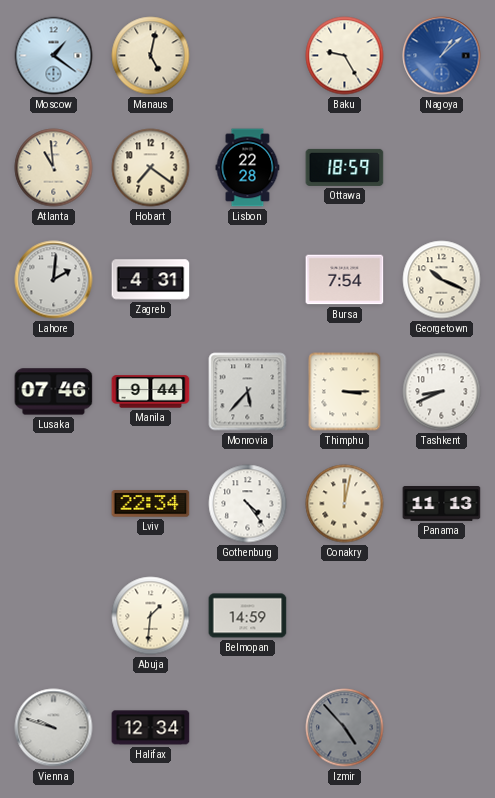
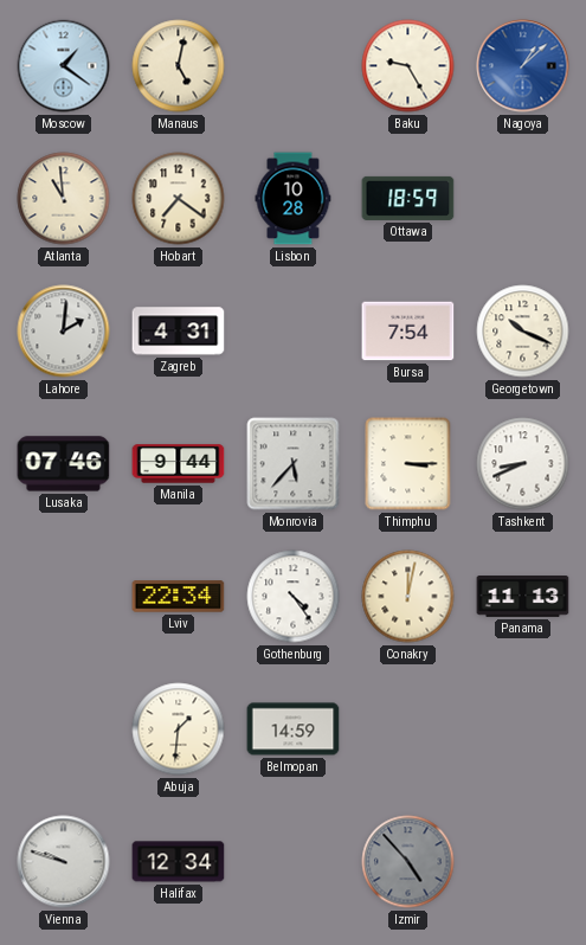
Lisbon: 22:28 -> 10:28
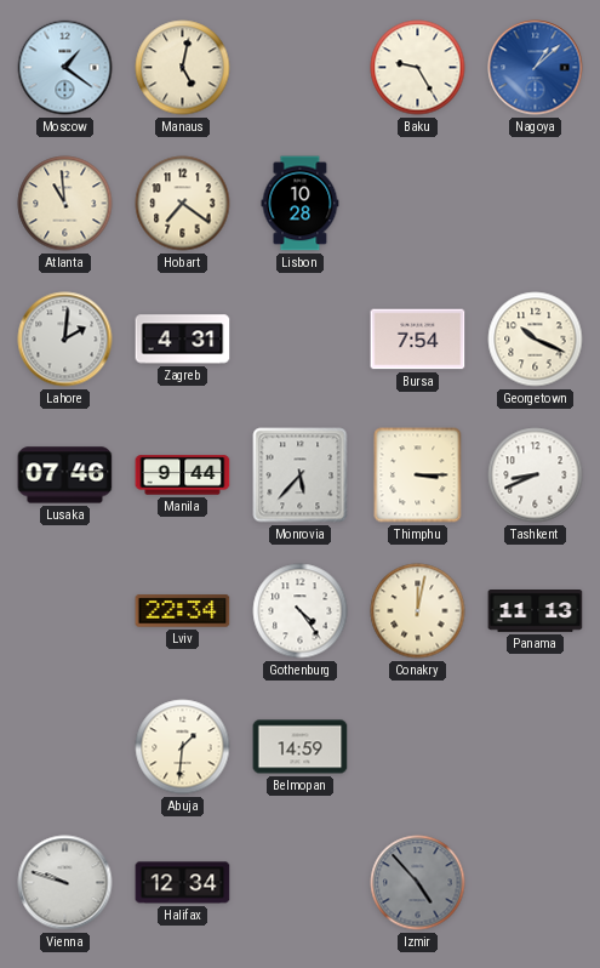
Ottawa: 18:59 -> none
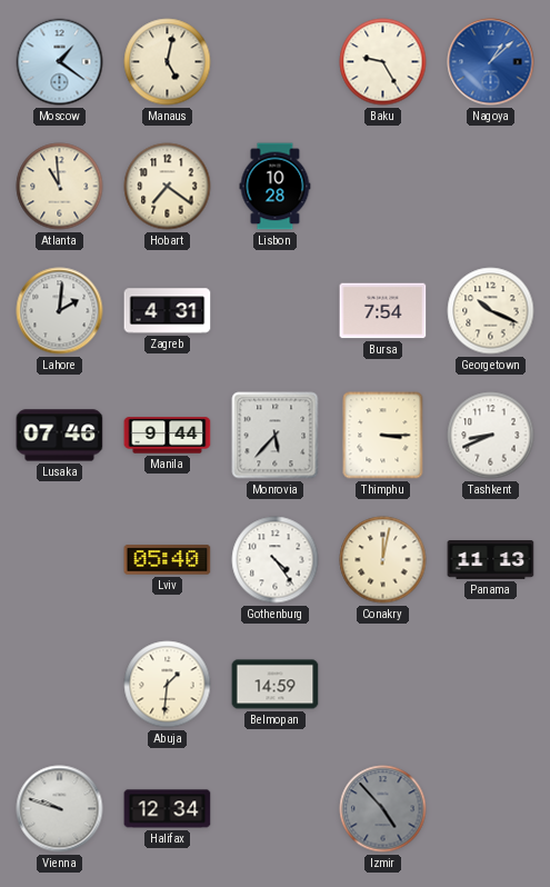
Lviv: 22:34 -> 05:40
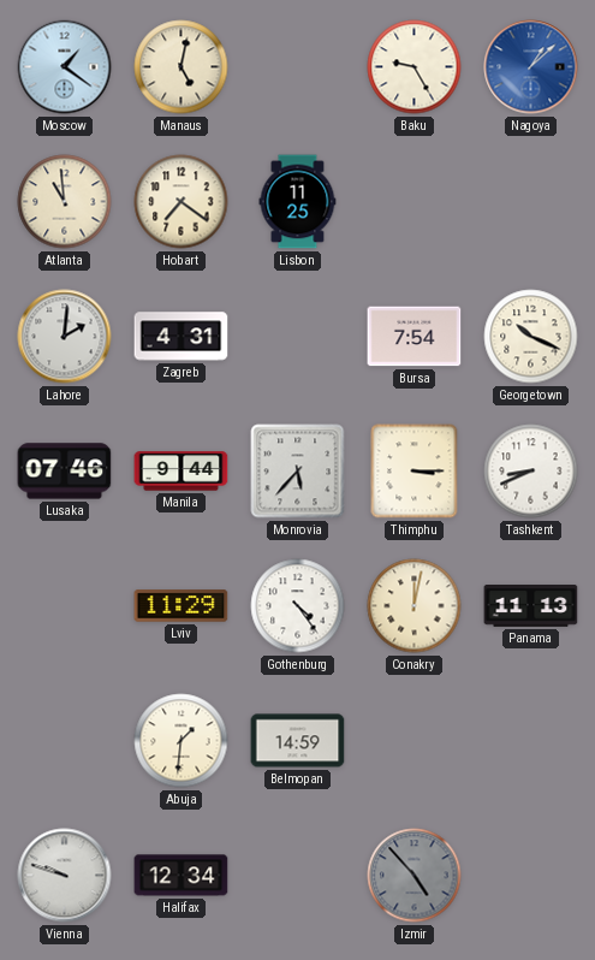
Lisbon: 10:28 -> 11:25
Lviv: 05:40 -> 11:29
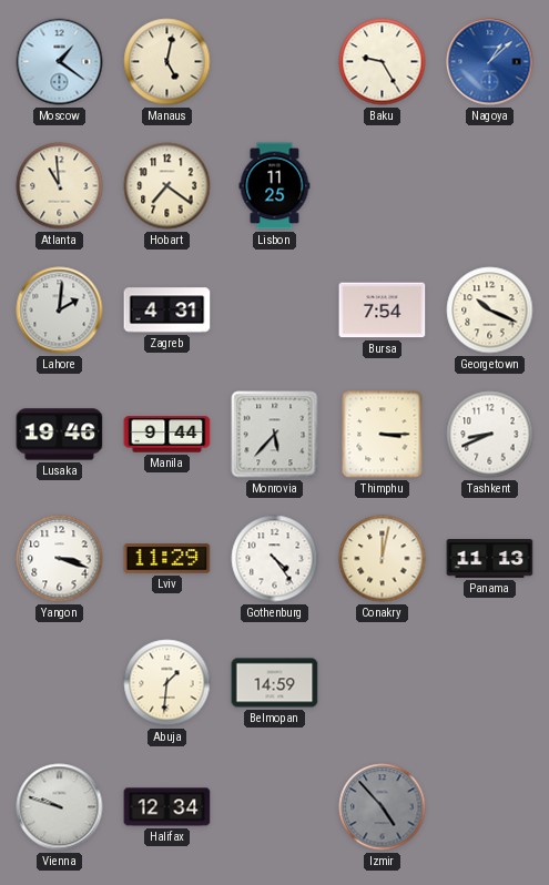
Lusaka: 07:46 -> 19:46
Yangon: none -> 3:18
